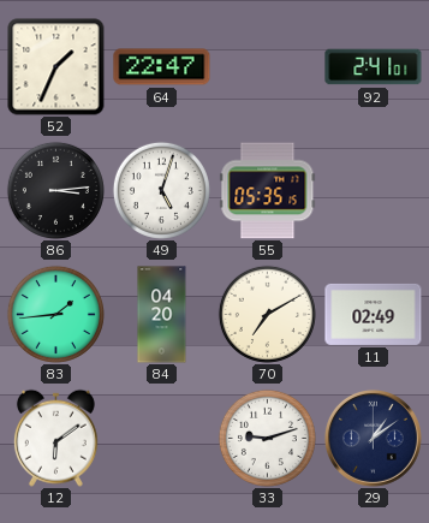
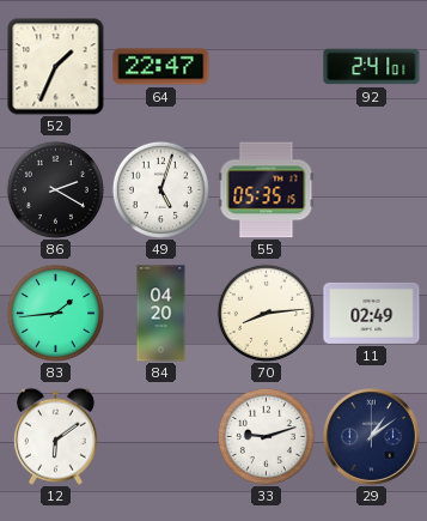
86: 3:14 -> 2:20
70: 7:10 -> 8:14
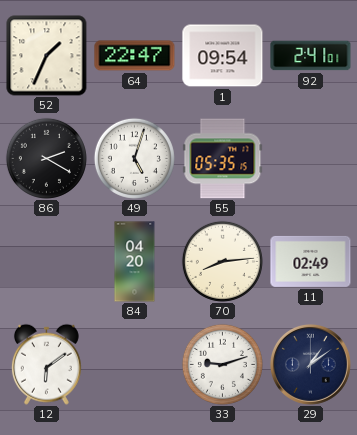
1: none -> 09:54
83: 1:44 -> none
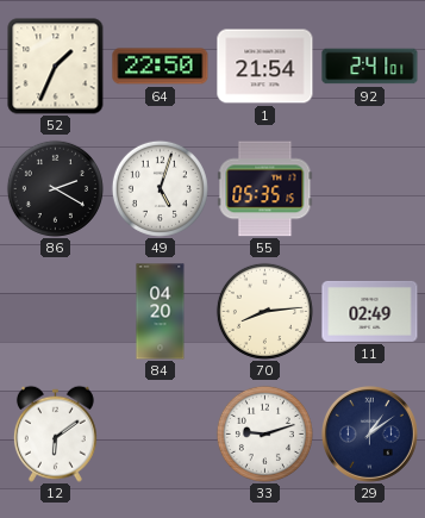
64: 22:47 -> 22:50
1: 09:54 -> 21:54
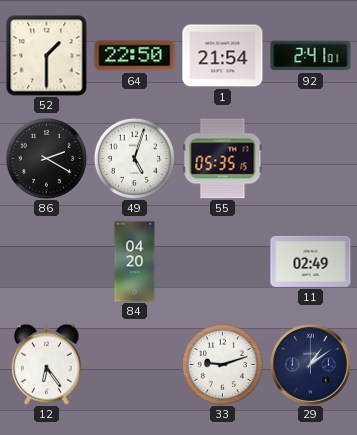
52: 1:34 -> 1:30
70: 8:14 -> none
12: 6:09 -> 6:24
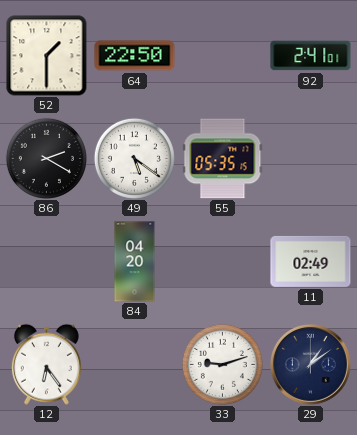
1: 21:54 -> none
49: 5:03 -> 5:21
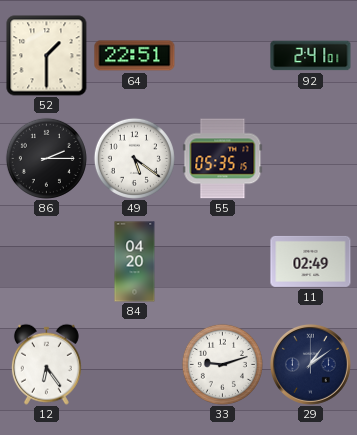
64: 22:50 -> 22:51
86: 2:20 -> 2:15
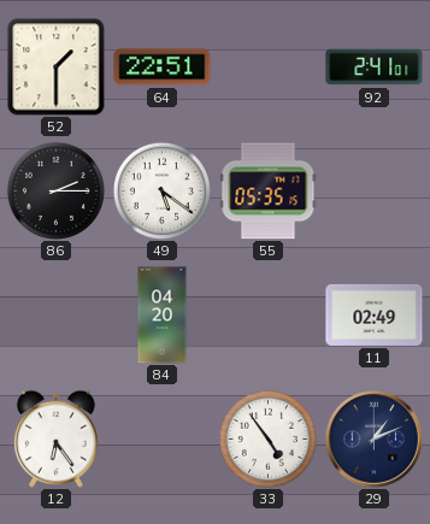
33: 9:12 -> 4:54
29: 1:09 -> 1:11
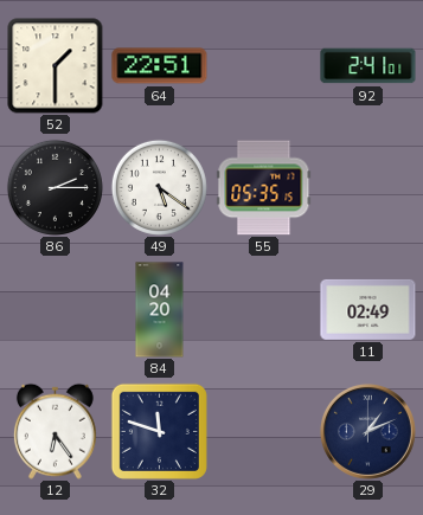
32: none -> 11:48
33: 4:54 -> none
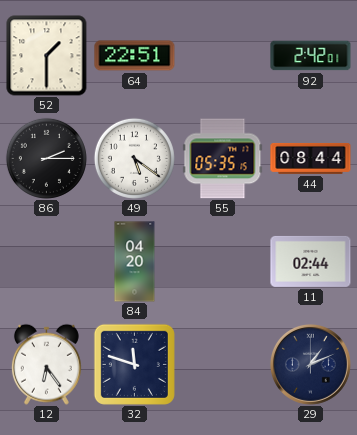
92: 2:41 -> 2:42
44: none -> 08:44
11: 02:49 -> 02:44
